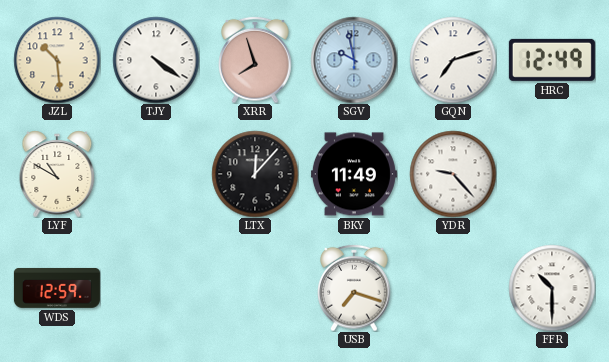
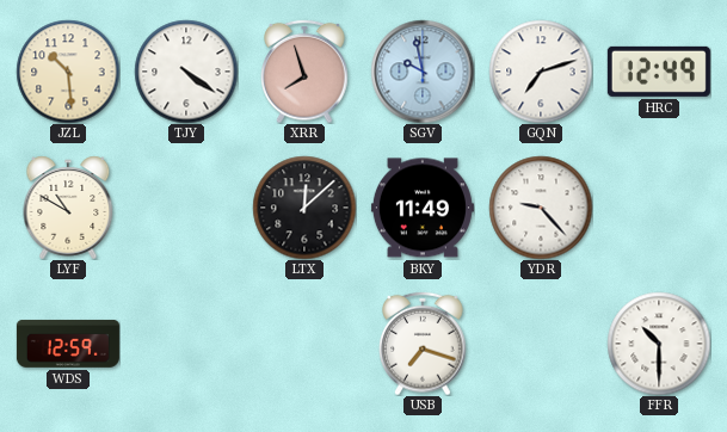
LTX: 12:07 -> 12:08
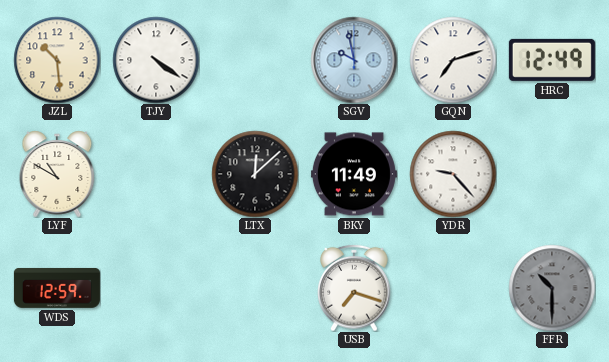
XRR: 7:57 -> none
FFR dial: white -> grey
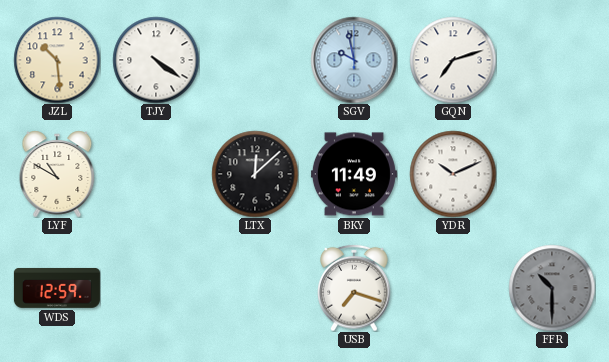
HRC: 12:49 -> none
YDR: 9:23 -> 10:11
